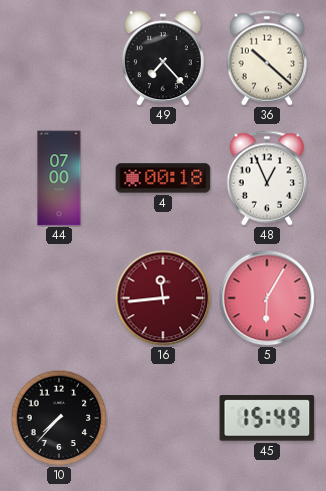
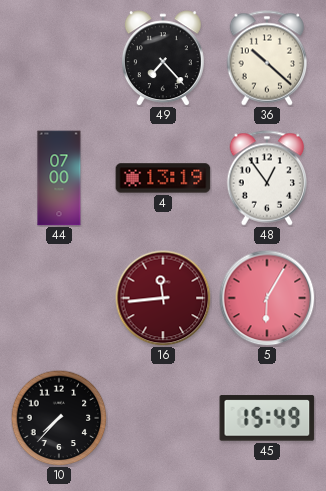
4: 00:18 -> 13:19
48: 12:56 -> 12:54
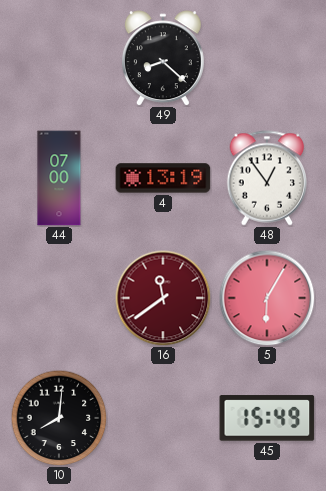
49: 7:23 -> 8:22
36: 10:22 -> none
16: 11:44 -> 11:39
10: 7:37 -> 8:01
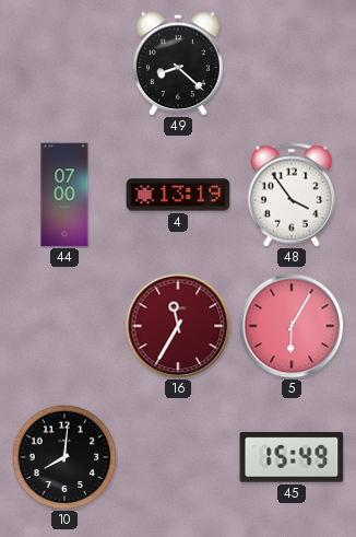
48: 12:54 -> 3:54
16: 11:39 -> 11:35
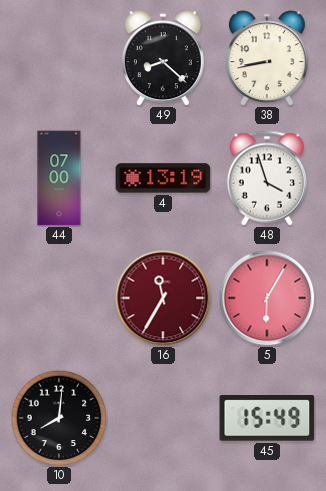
38: none -> 8:43
48: 3:54 -> 3:57
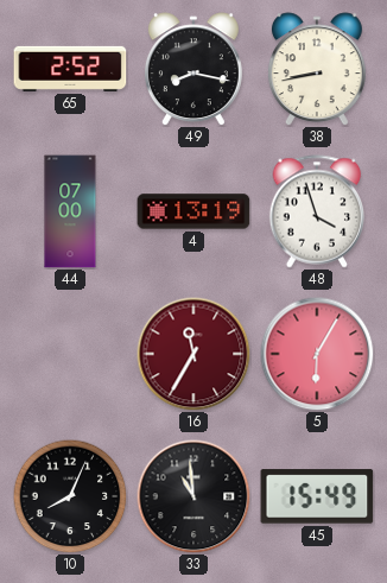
65: none -> 2:52
49: 8:22 -> 8:17
10: 8:01 -> 8:04
33: none -> 10:59
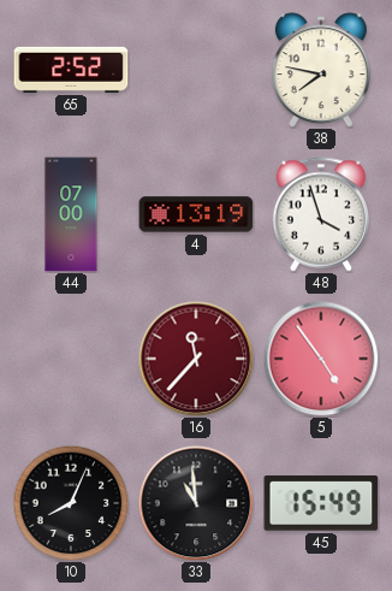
49: 8:17 -> none
38: 8:43 -> 7:47
16: 11:35 -> 11:37
5: 6:05 -> 4:54
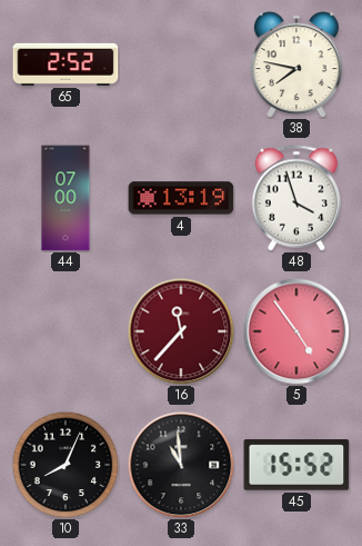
45: 15:49 -> 15:52
